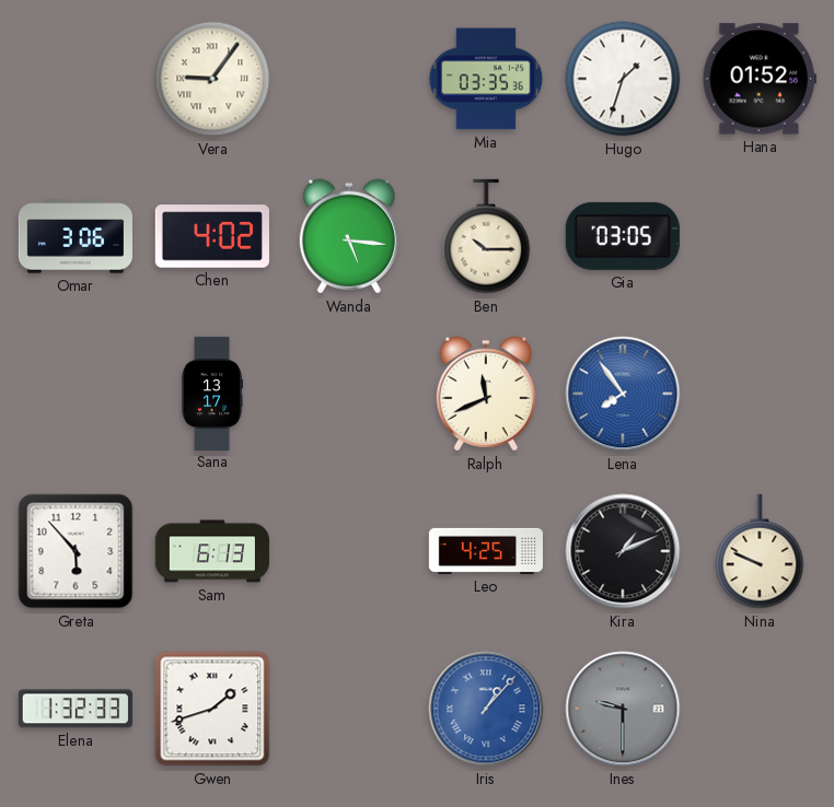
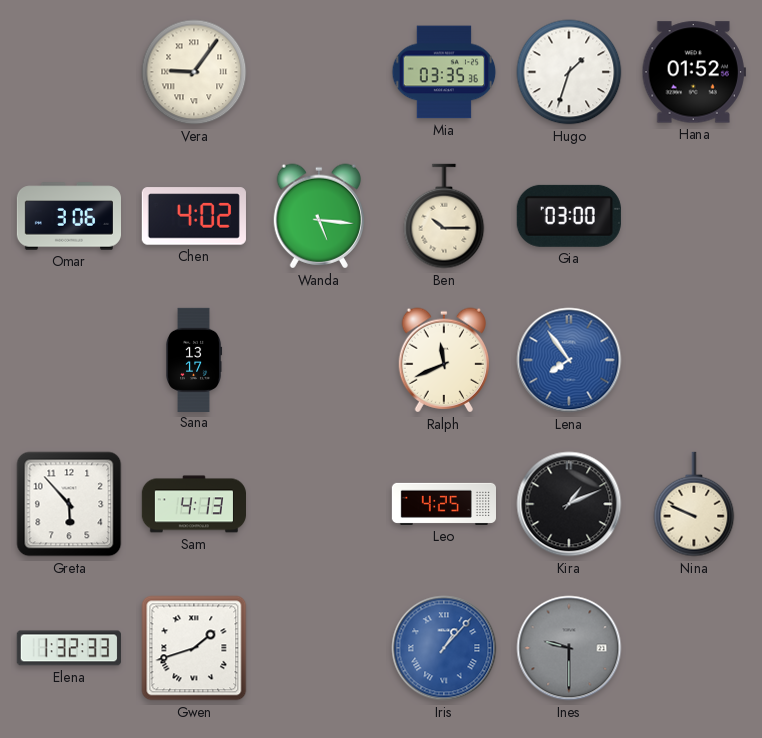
Gia: 03:05 -> 03:00
Sam: 6:13 -> 4:13
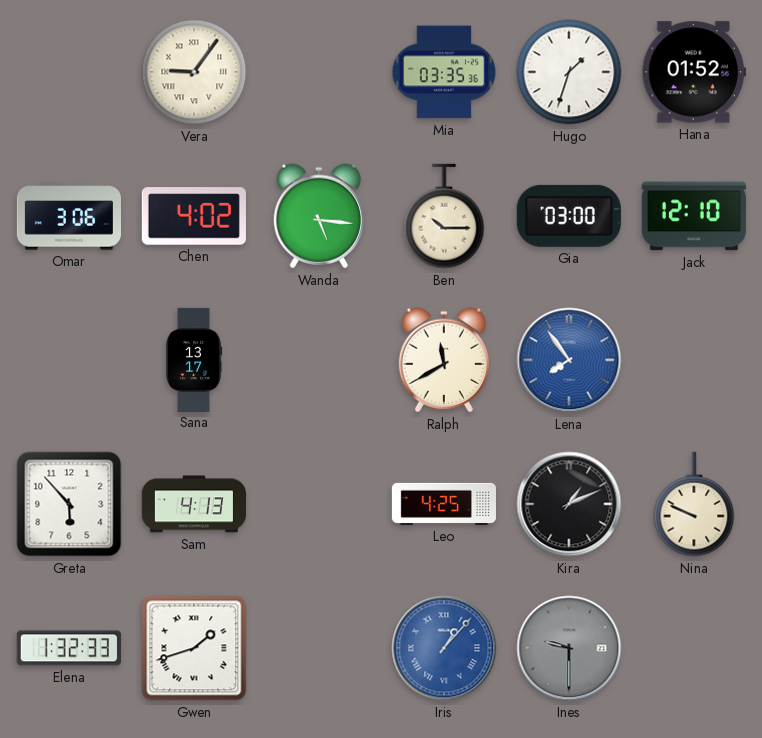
Jack: none -> 12:10
Ralph: 11:41 -> 11:40
